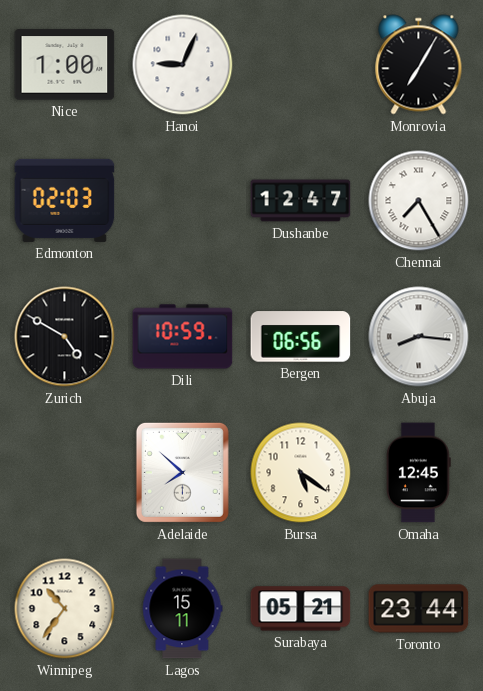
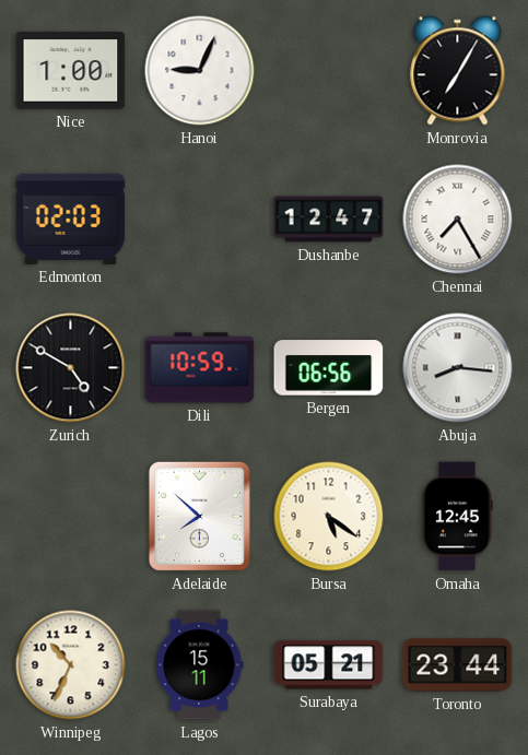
Winnipeg: 10:36 -> 10:34
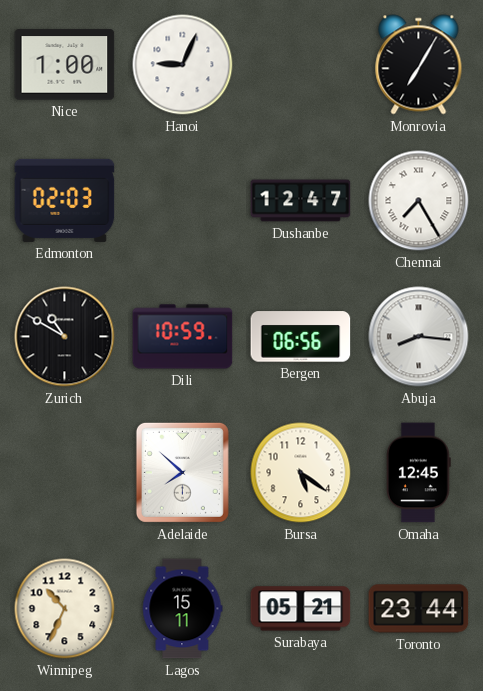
Zurich: 4:50 -> 10:50
